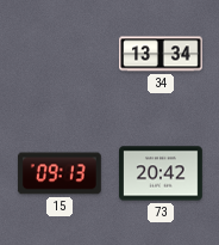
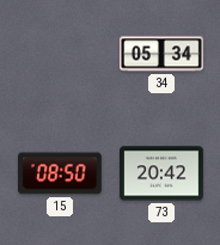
34: 13:34 -> 05:34
15: 09:13 -> 08:50
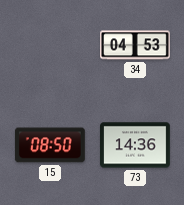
34: 05:34 -> 04:53
73: 20:42 -> 14:36
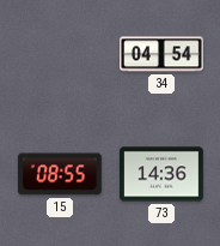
34: 04:53 -> 04:54
15: 08:50 -> 08:55
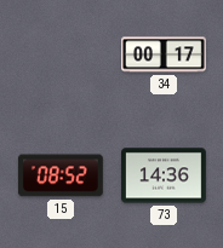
34: 04:54 -> 00:17
15: 08:55 -> 08:52
